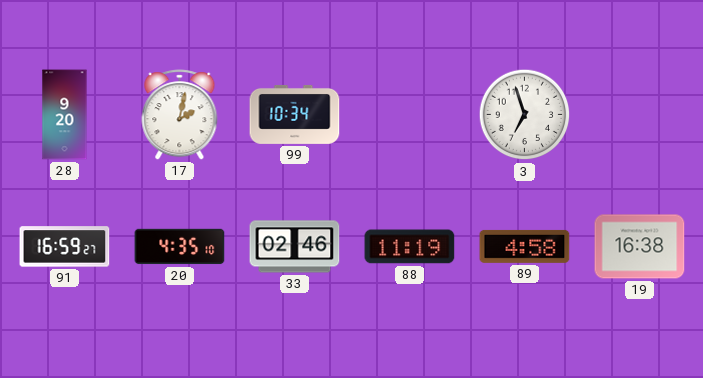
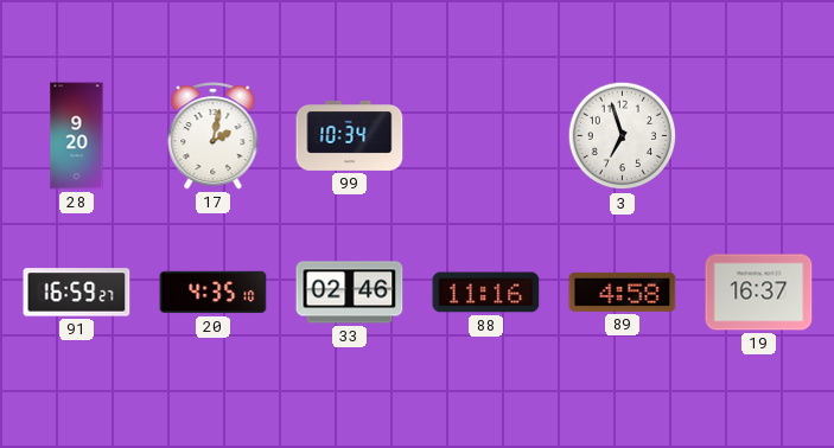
88: 11:19 -> 11:16
19: 16:38 -> 16:37
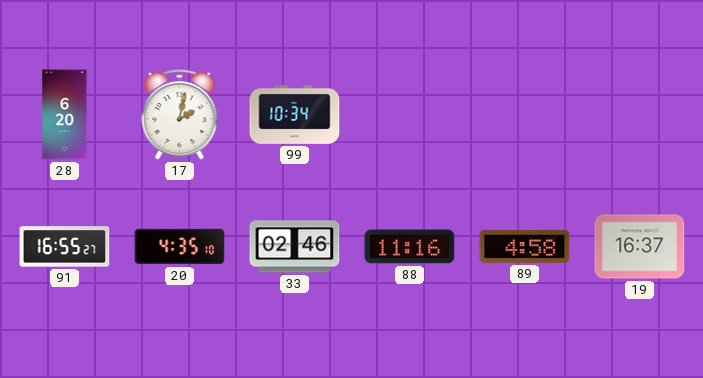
28: 9:20 -> 6:20
3: 6:57 -> none
91: 16:59 -> 16:55
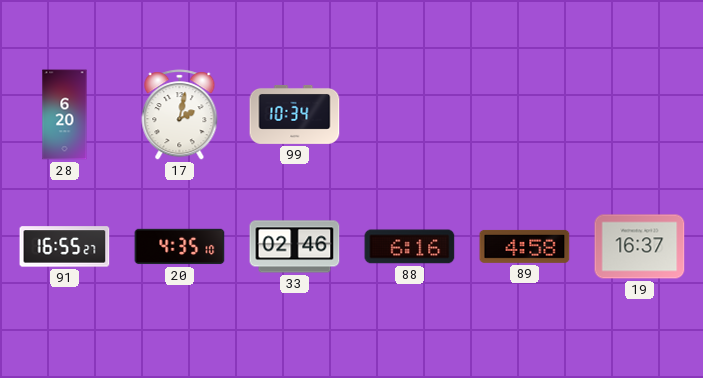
88: 11:16 -> 6:16
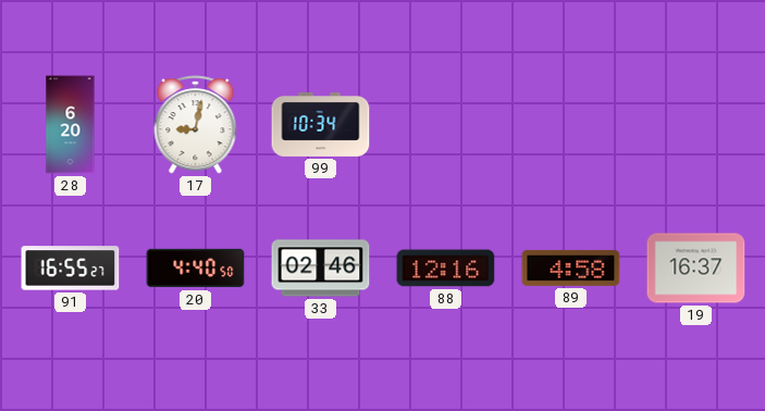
17: 2:02 -> 9:02
20: 4:35 -> 4:40
88: 6:16 -> 12:16
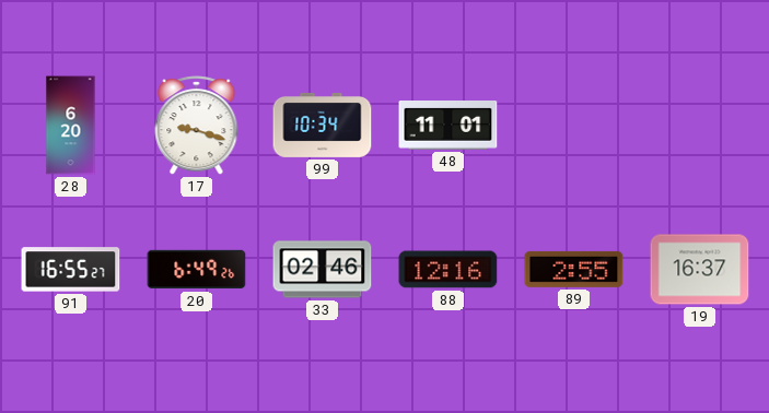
17: 9:02 -> 9:18
48: none -> 11:01
20: 4:40 -> 6:49
89: 4:58 -> 2:55
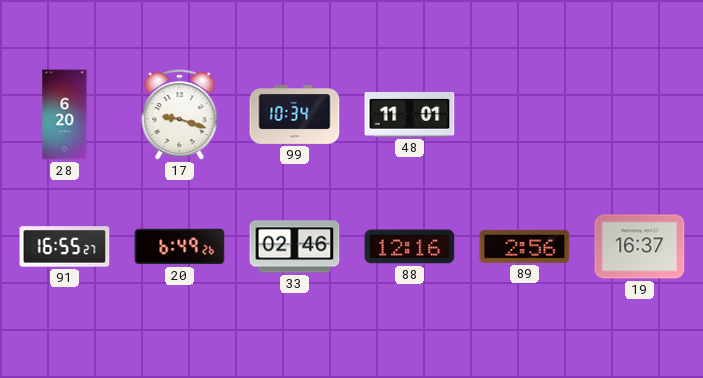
89: 2:55 -> 2:56
